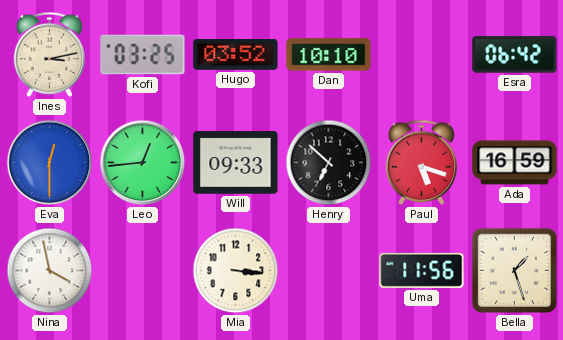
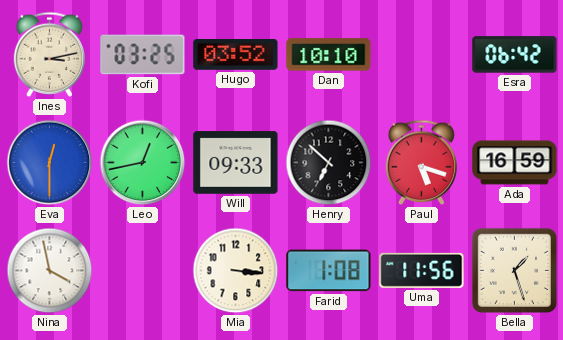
Leo: 12:44 -> 12:43
Farid: none -> 1:08
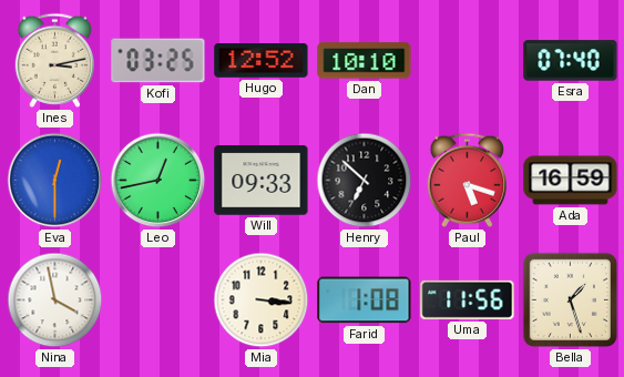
Hugo: 03:52 -> 12:52
Esra: 06:42 -> 07:40
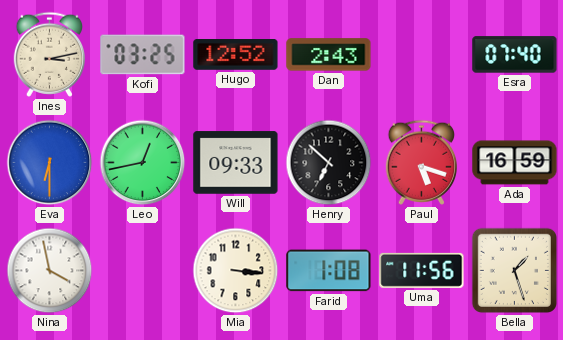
Dan: 10:10 -> 2:43
Eva: 12:30 -> 6:30
